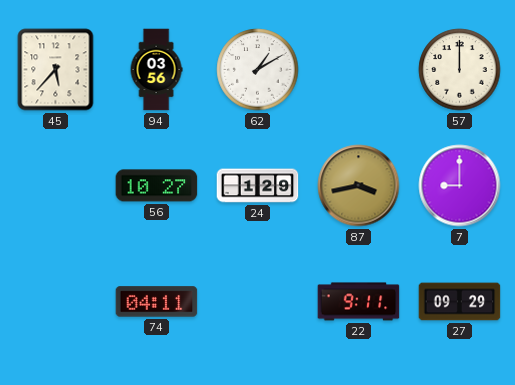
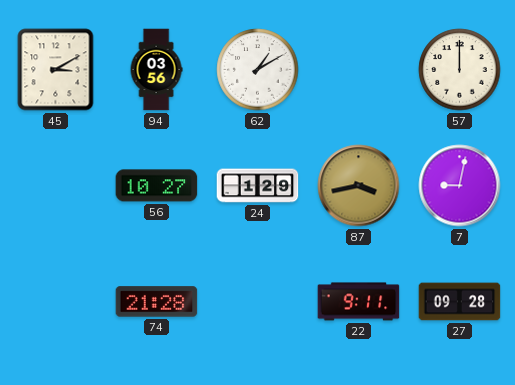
45: 5:37 -> 3:10
7: 9:00 -> 9:02
74: 04:11 -> 21:28
27: 09:29 -> 09:28
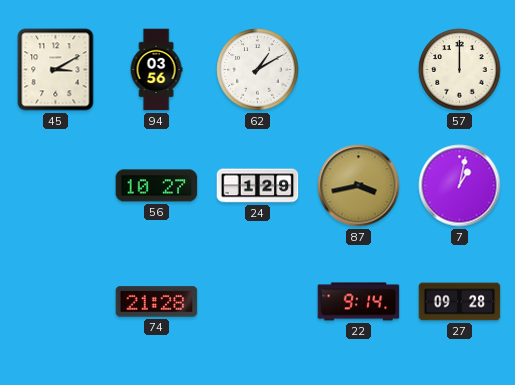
7: 9:02 -> 1:02
22: 9:11 -> 9:14
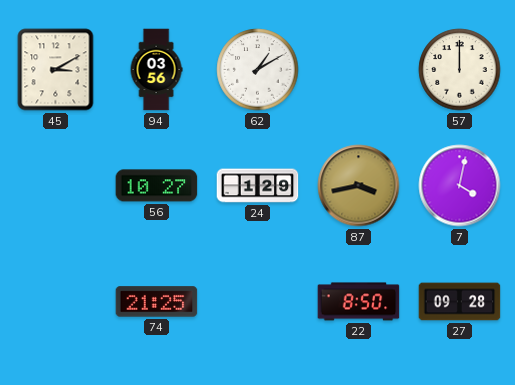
7: 1:02 -> 4:02
74: 21:28 -> 21:25
22: 9:14 -> 8:50
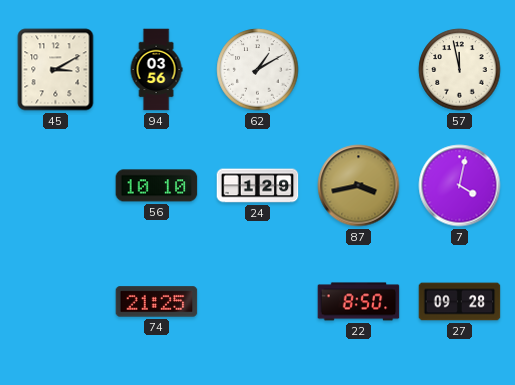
57: 12:00 -> 11:58
56: 10:27 -> 10:10
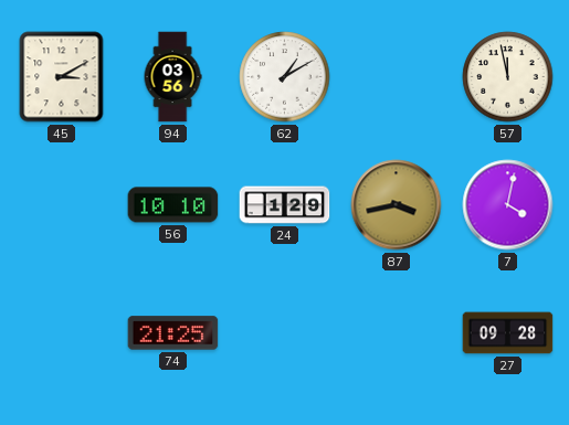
22: 8:50 -> none
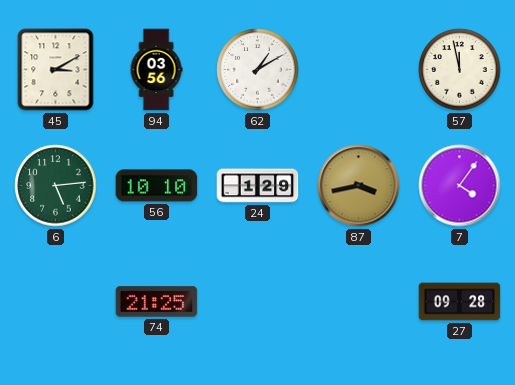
6: none -> 5:14
7: 4:02 -> 4:06
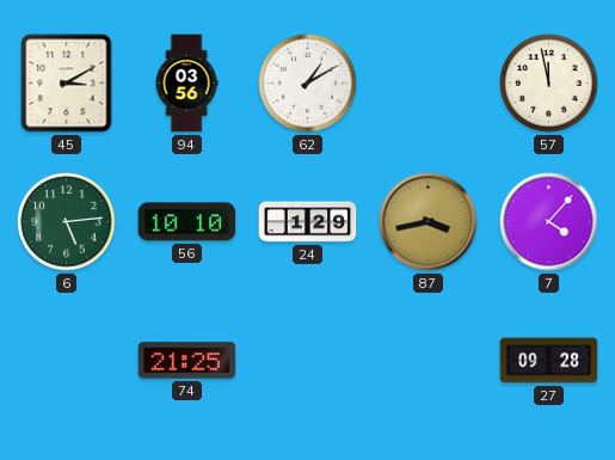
7: 4:06 -> 4:07
